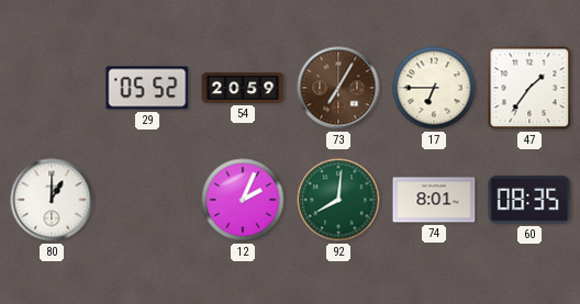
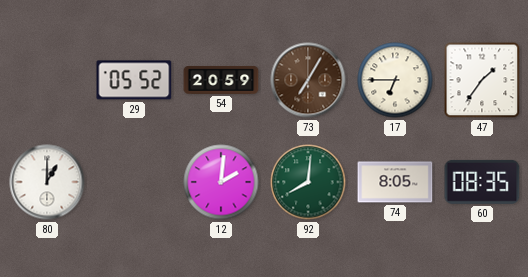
12: 2:04 -> 2:01
74: 8:01 -> 8:05
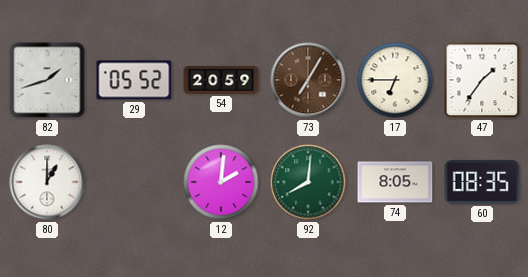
82: none -> 1:42
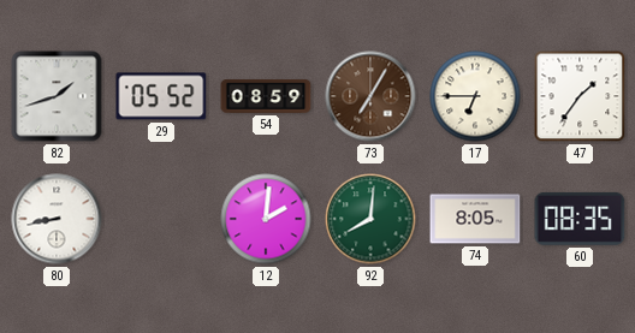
54: 20:59 -> 08:59
80: 1:00 -> 8:43
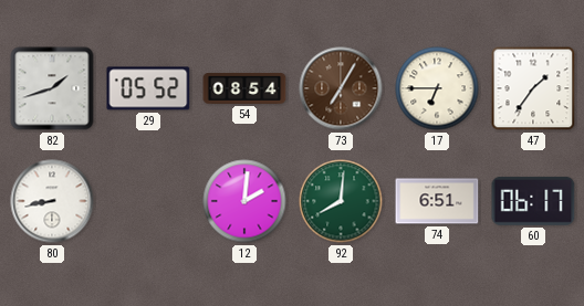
54: 08:59 -> 08:54
74: 8:05 -> 6:51
60: 08:35 -> 06:17
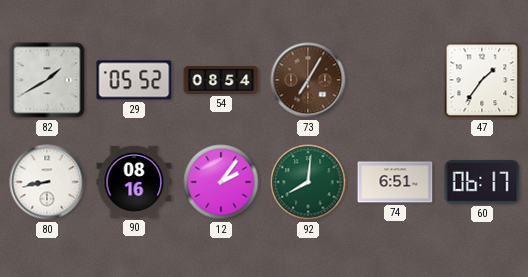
82: 1:42 -> 1:40
17: 6:45 -> none
90: none -> 08:16
12: 2:01 -> 2:06
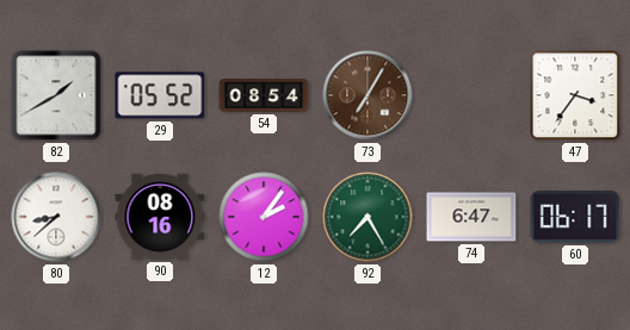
47: 1:36 -> 3:36
80: 8:43 -> 8:38
92: 8:01 -> 7:25
74: 6:51 -> 6:47
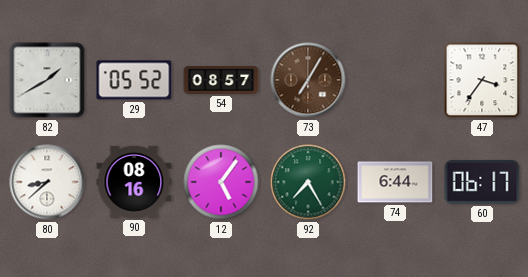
54: 08:54 -> 08:57
12: 2:06 -> 5:06
74: 6:47 -> 6:44
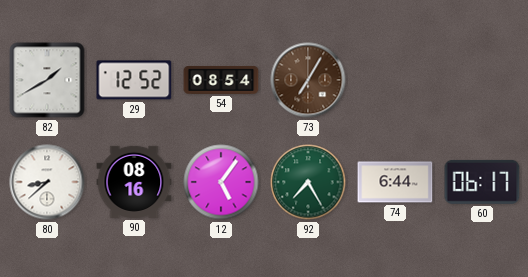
29: 05:52 -> 12:52
54: 08:57 -> 08:54
47: 3:36 -> none
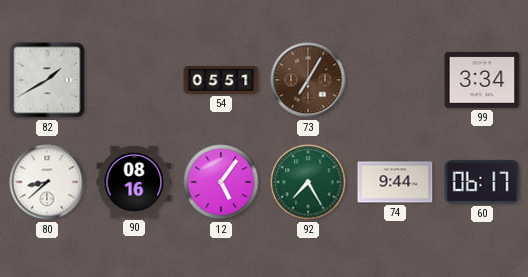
29: 12:52 -> none
54: 08:54 -> 05:51
99: none -> 3:34
74: 6:44 -> 9:44
